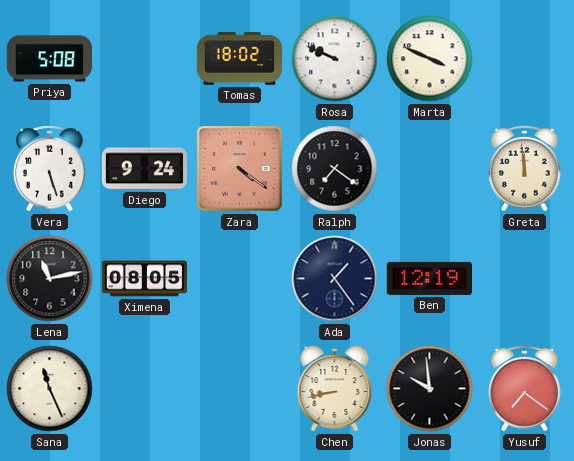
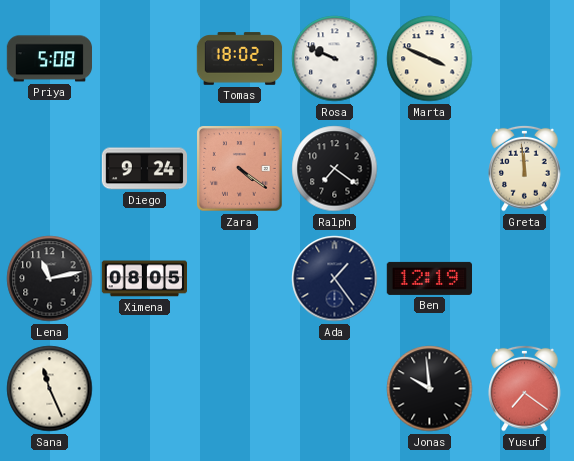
Vera: 5:27 -> none
Chen: 8:43 -> none
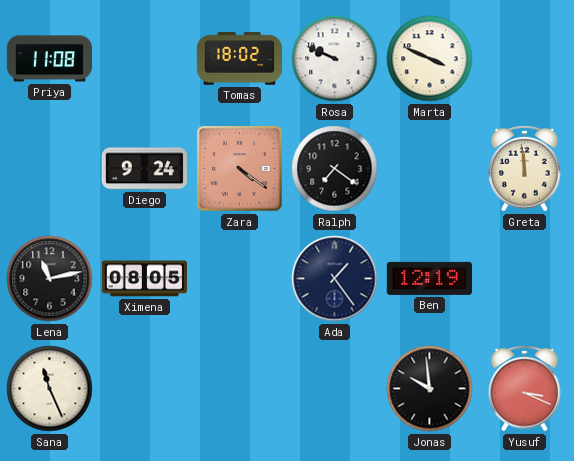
Priya: 5:08 -> 11:08
Yusuf: 7:21 -> 3:19
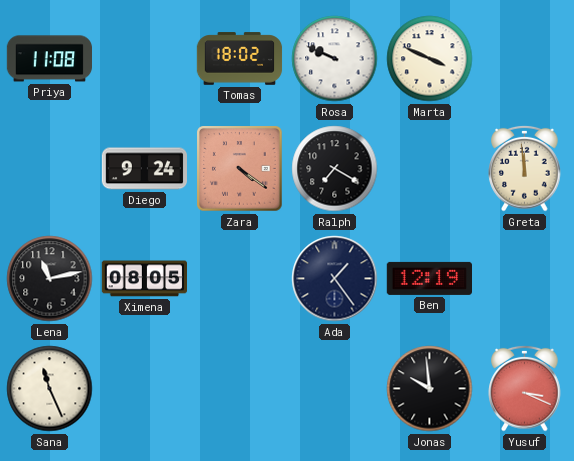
Ralph: 7:21 -> 7:20
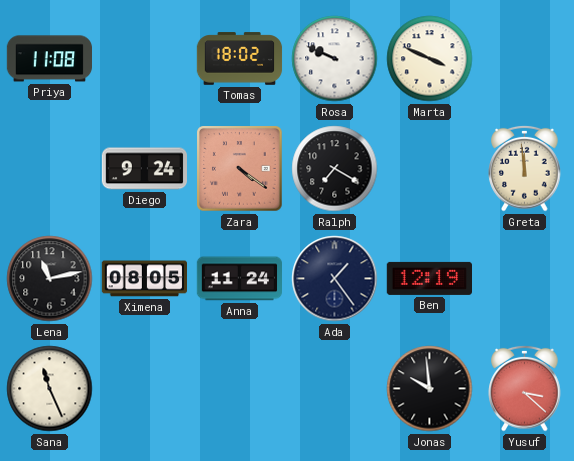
Anna: none -> 11:24
Yusuf: 3:19 -> 3:22
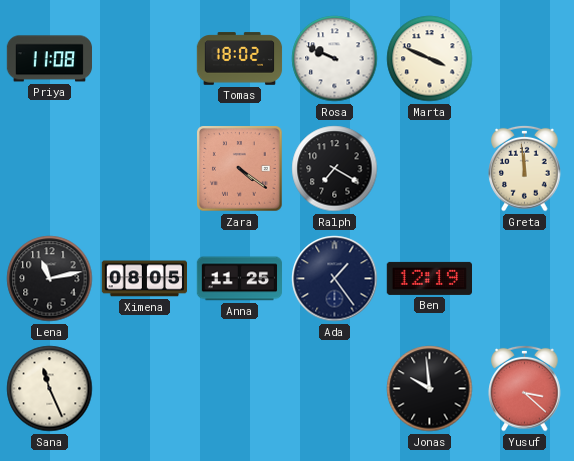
Diego: 9:24 -> none
Anna: 11:24 -> 11:25
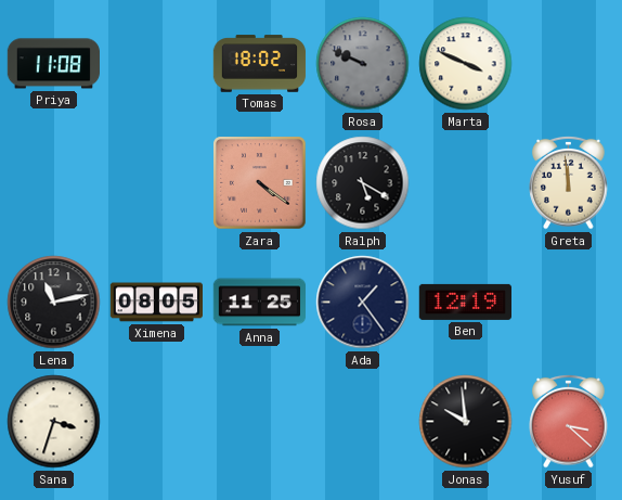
Rosa dial: white -> grey
Ralph: 7:20 -> 5:20
Sana: 11:26 -> 3:33
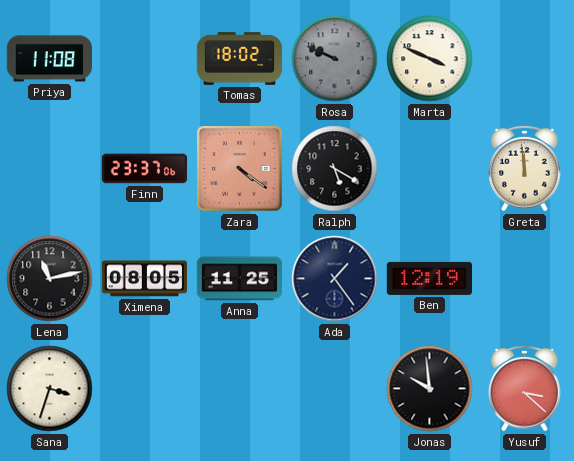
Finn: none -> 23:37
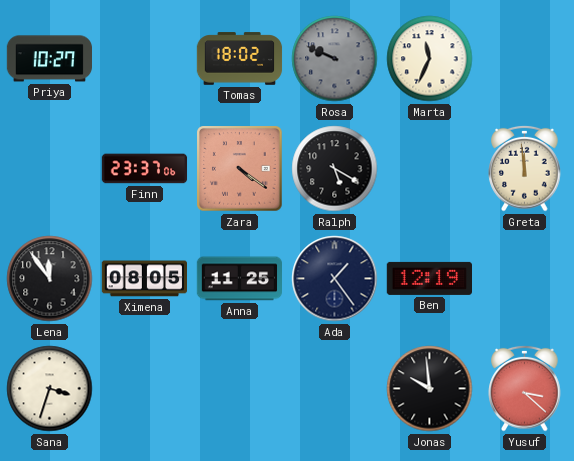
Priya: 11:08 -> 10:27
Marta: 3:49 -> 11:34
Lena: 11:13 -> 11:54
